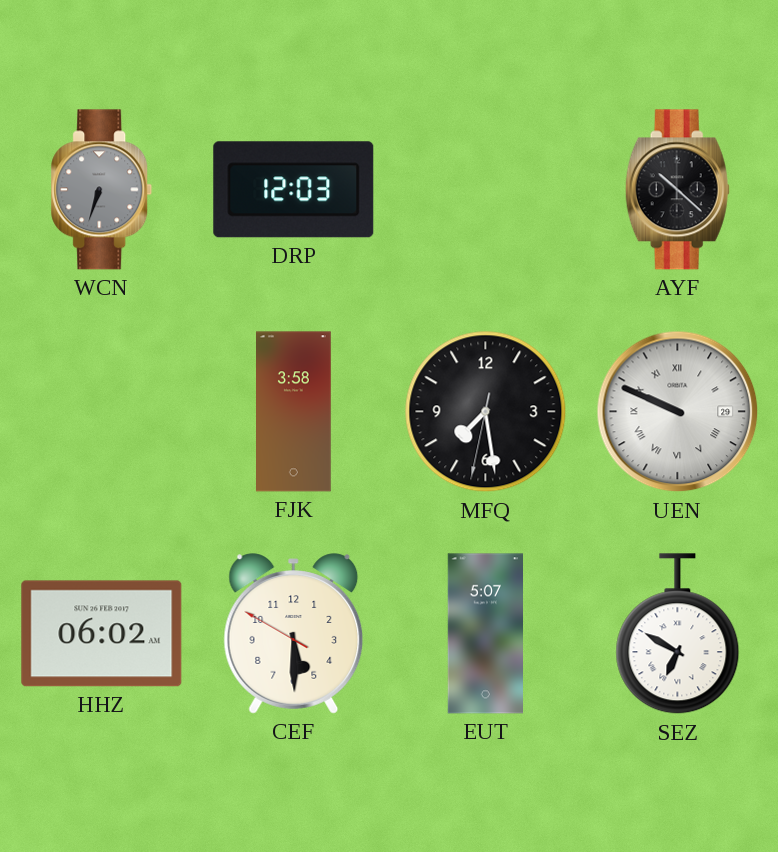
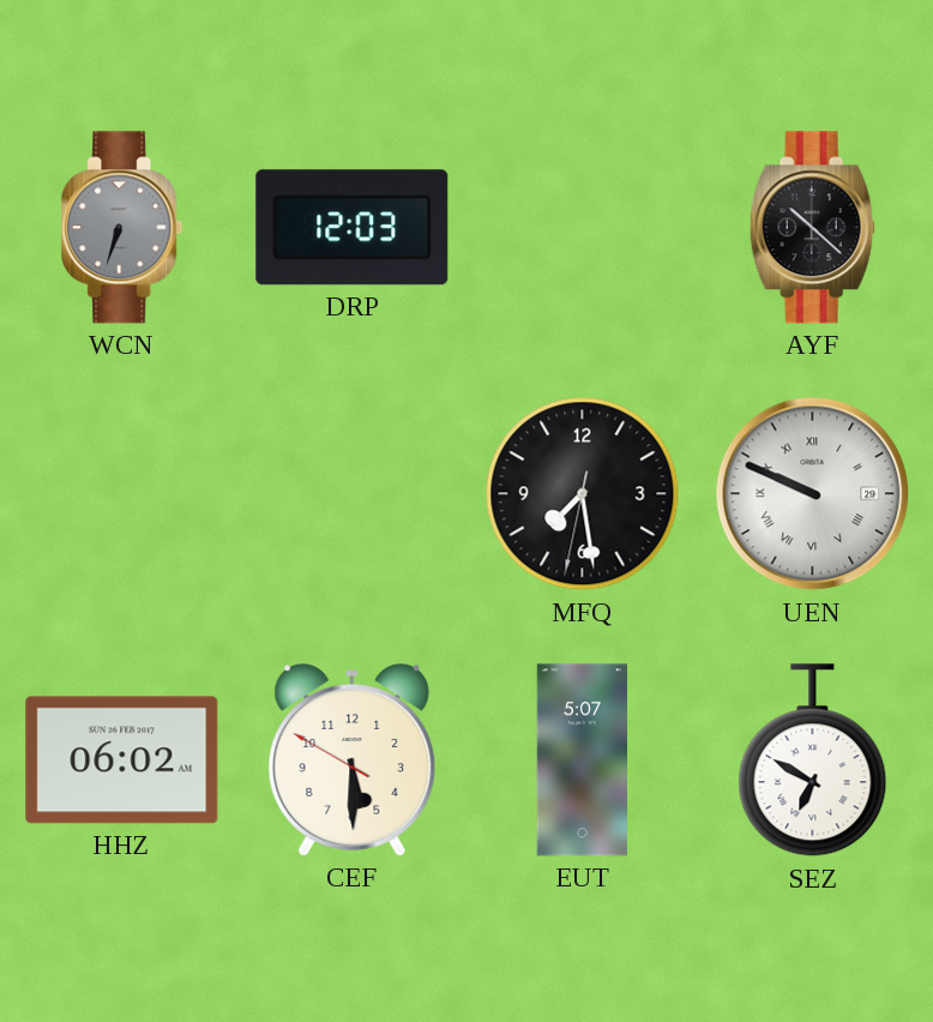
FJK: 3:58 -> none
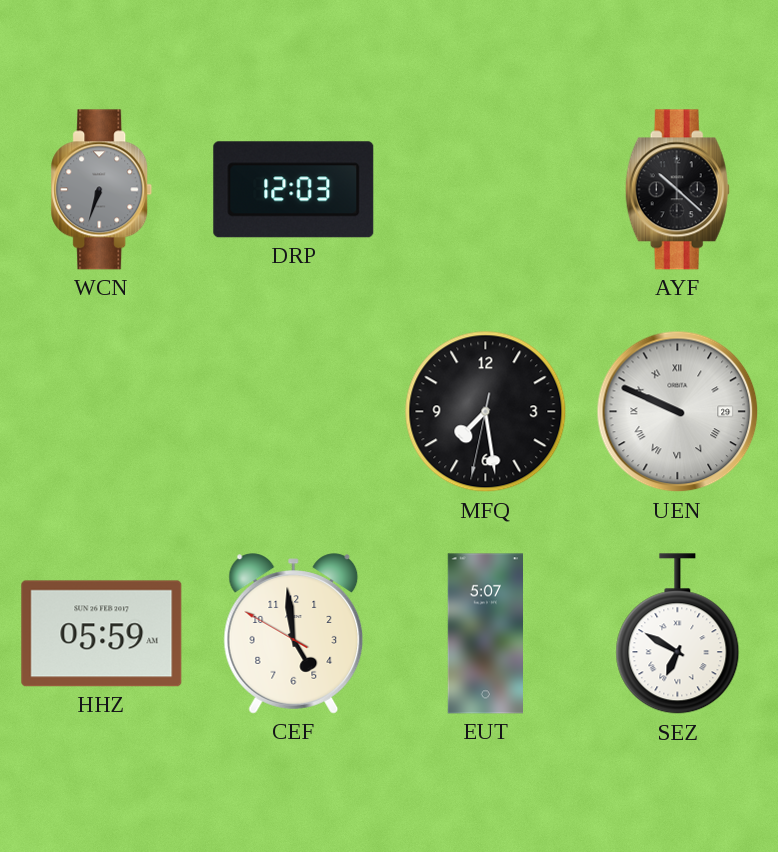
HHZ: 06:02 -> 05:59
CEF: 5:29 -> 4:58
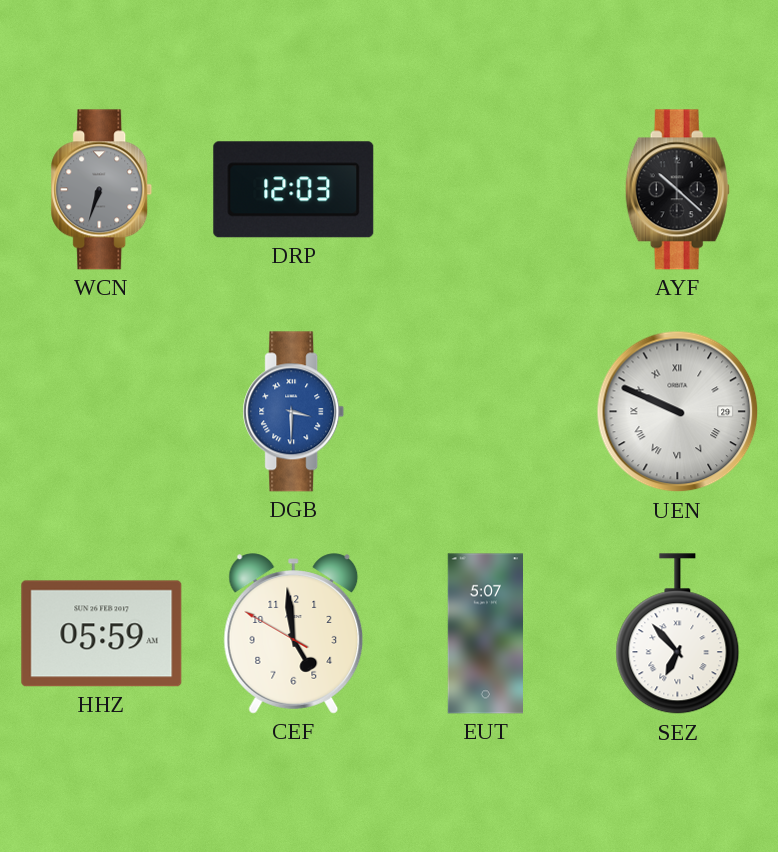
DGB: none -> 3:30
MFQ: 7:28 -> none
SEZ: 6:50 -> 6:53
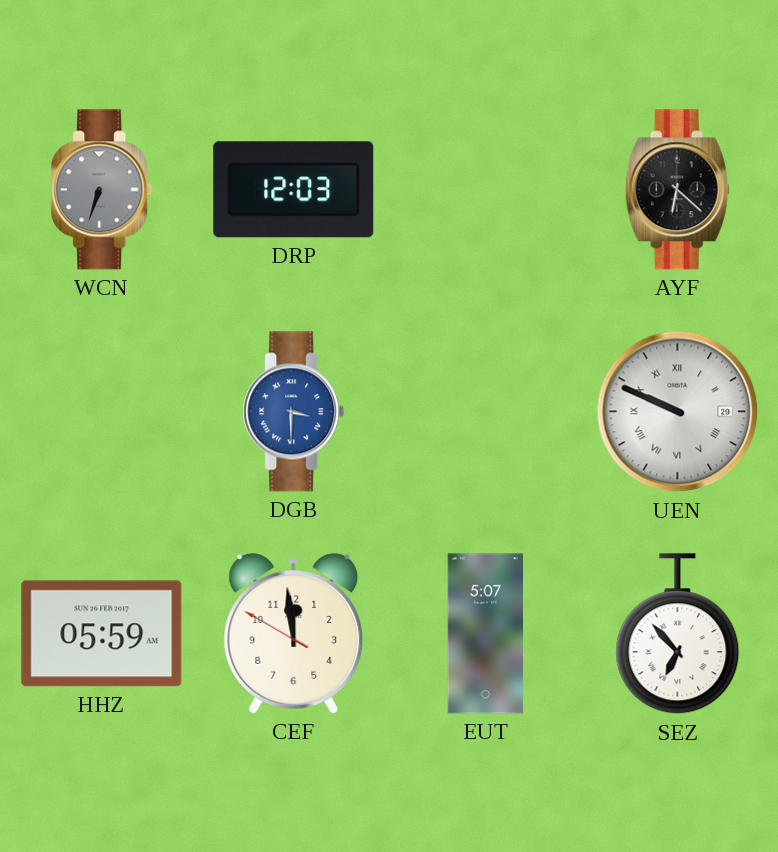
AYF: 10:22 -> 6:22
CEF: 4:58 -> 11:58
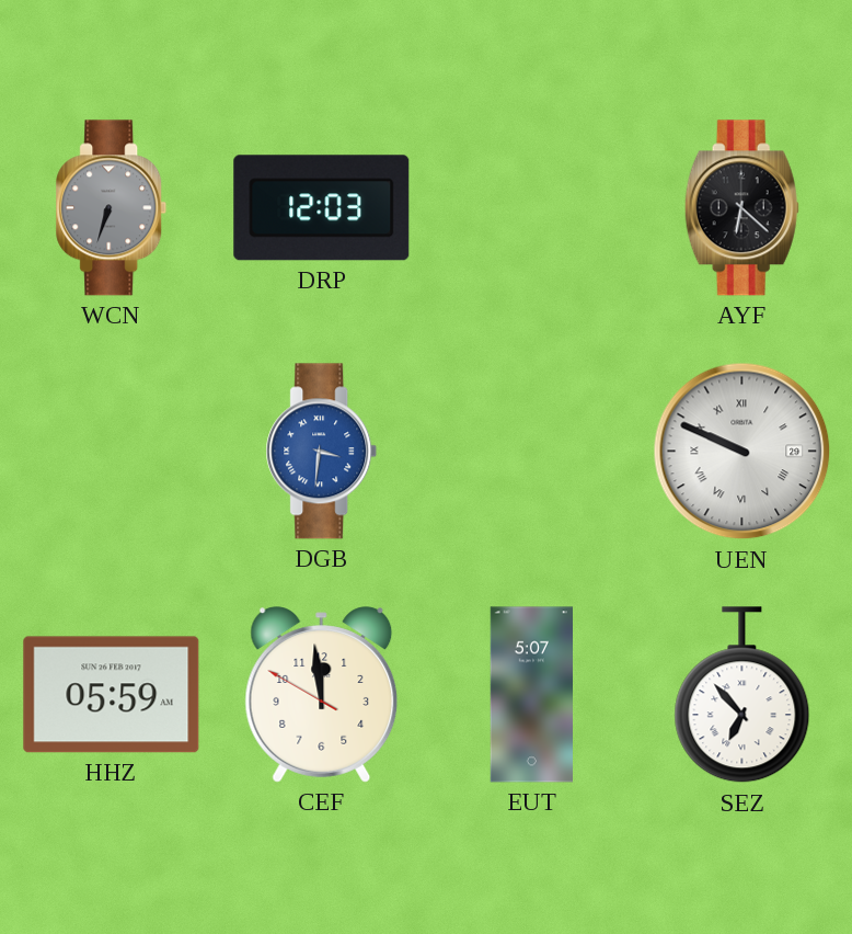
DGB: 3:30 -> 3:31
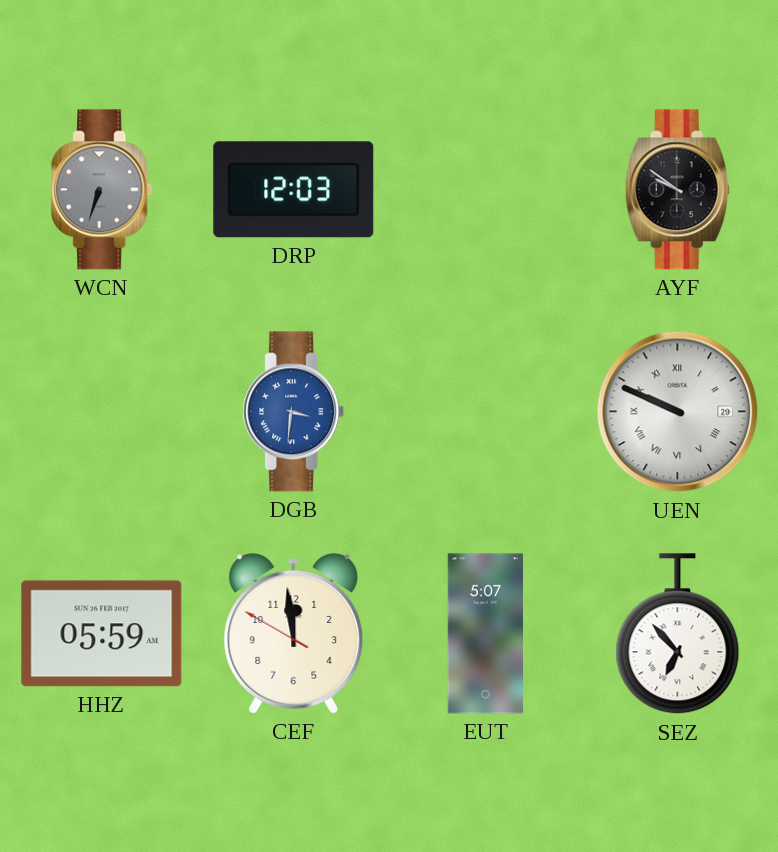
AYF: 6:22 -> 9:51
